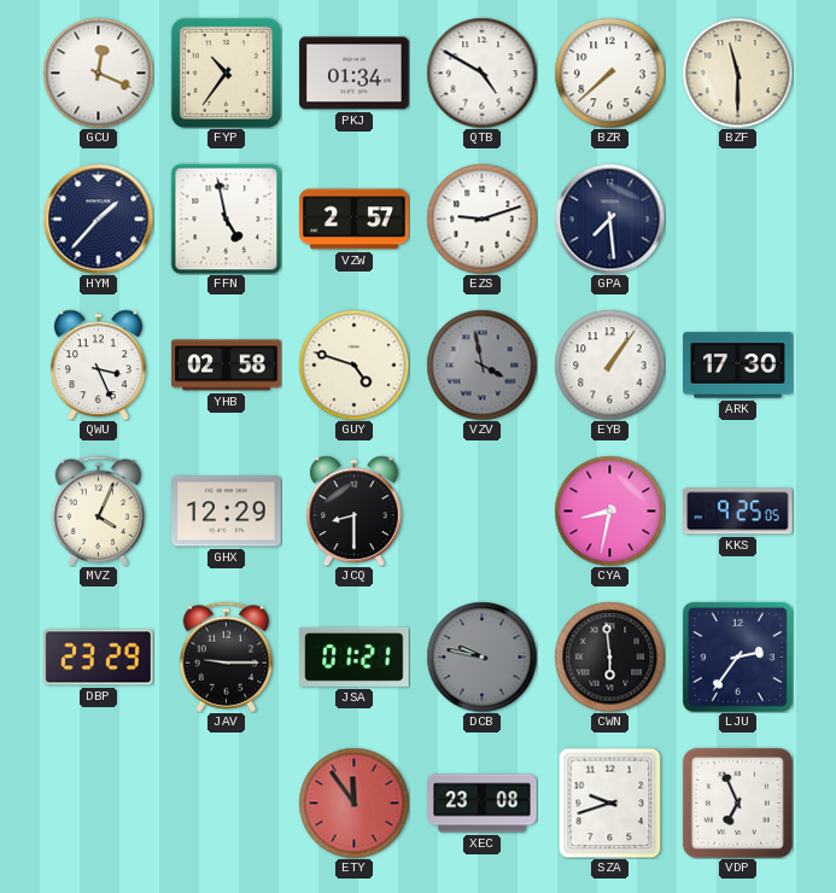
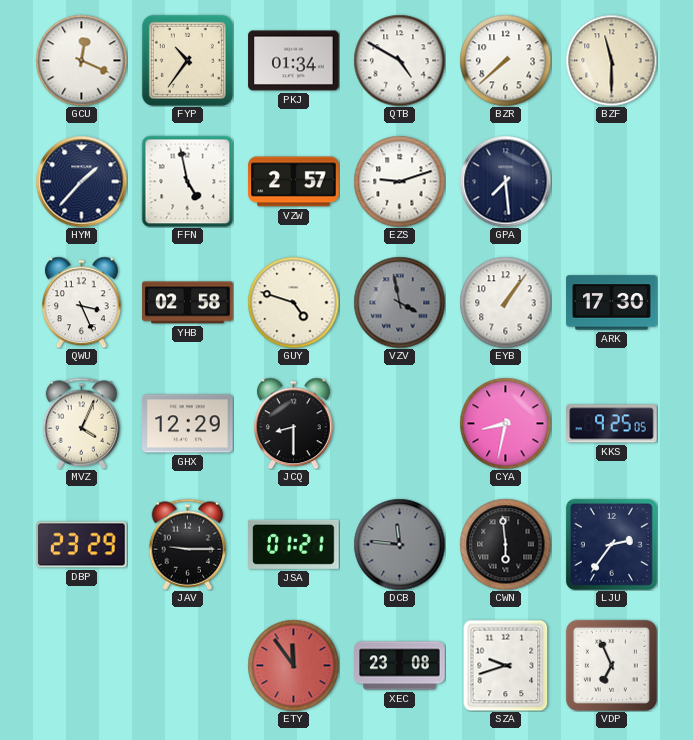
DCB: 9:47 -> 11:46
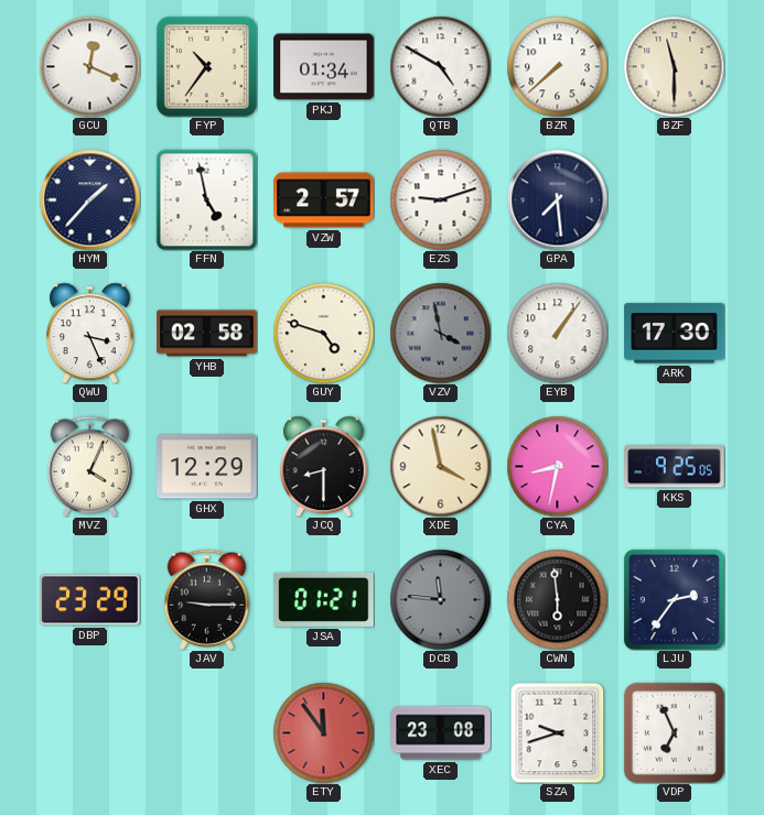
XDE: none -> 3:58
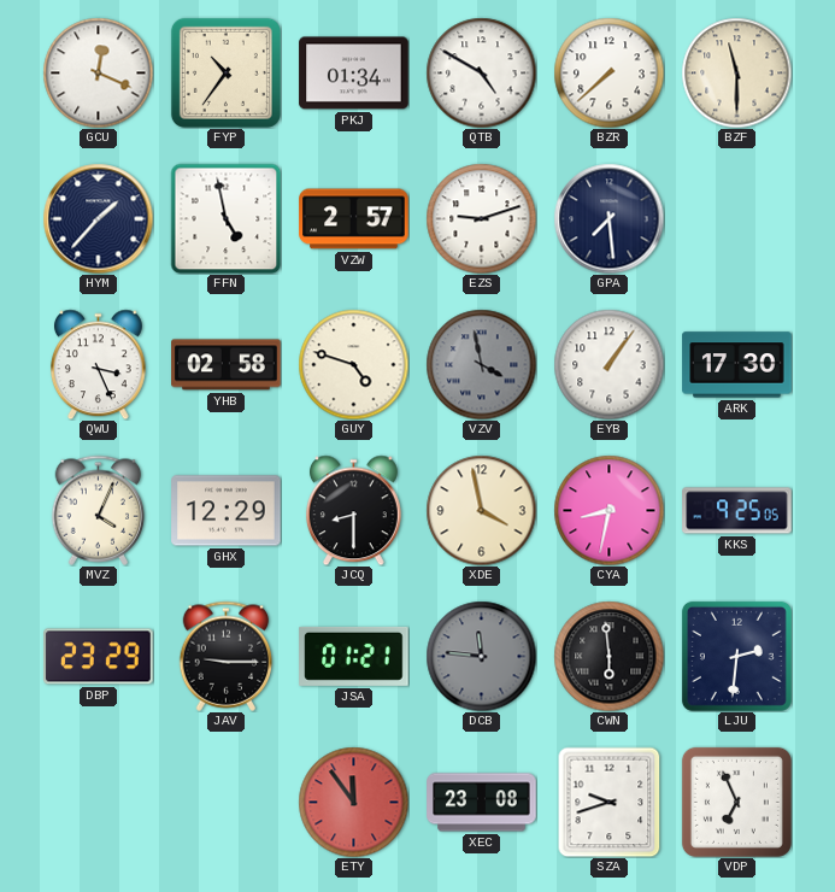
LJU: 2:36 -> 2:31
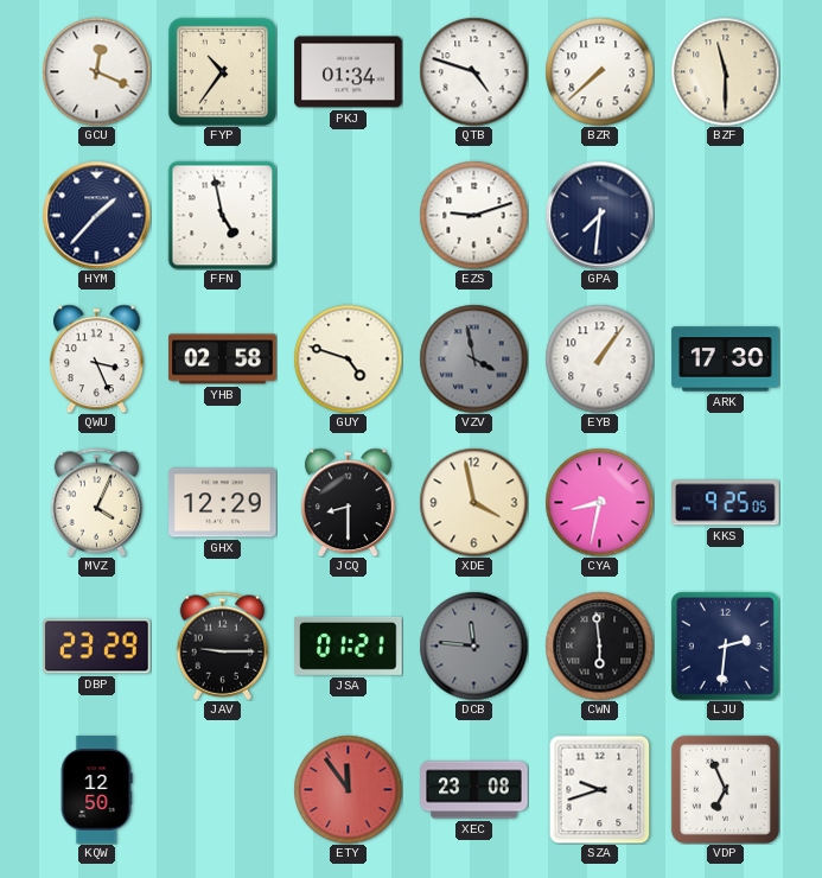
QTB: 4:50 -> 4:48
VZW: 2:57 -> none
GPA: 7:29 -> 7:31
KQW: none -> 12:50
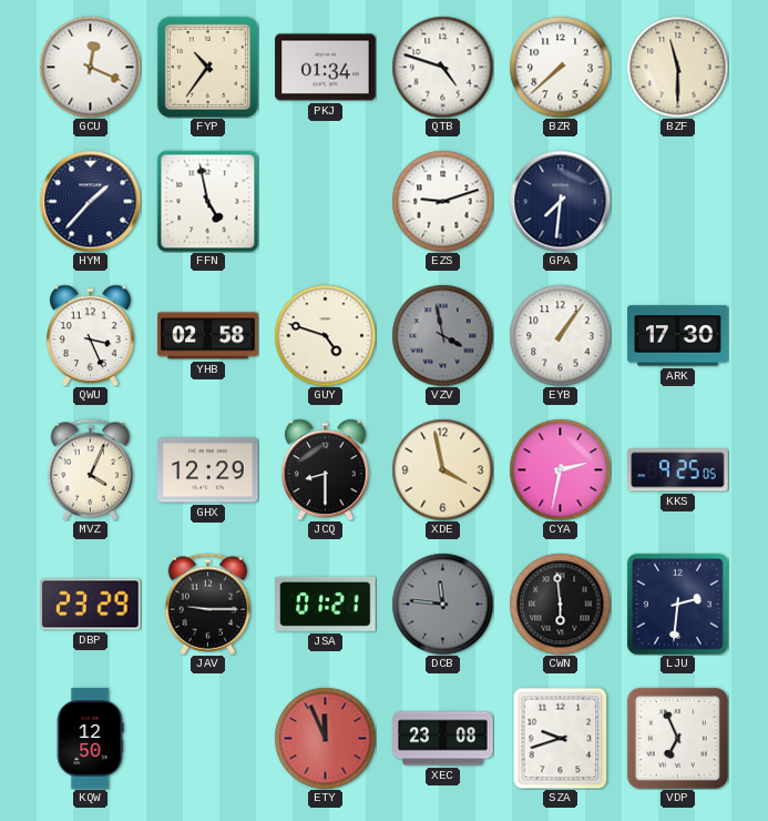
CYA: 8:32 -> 2:32
ETY: 11:54 -> 11:56
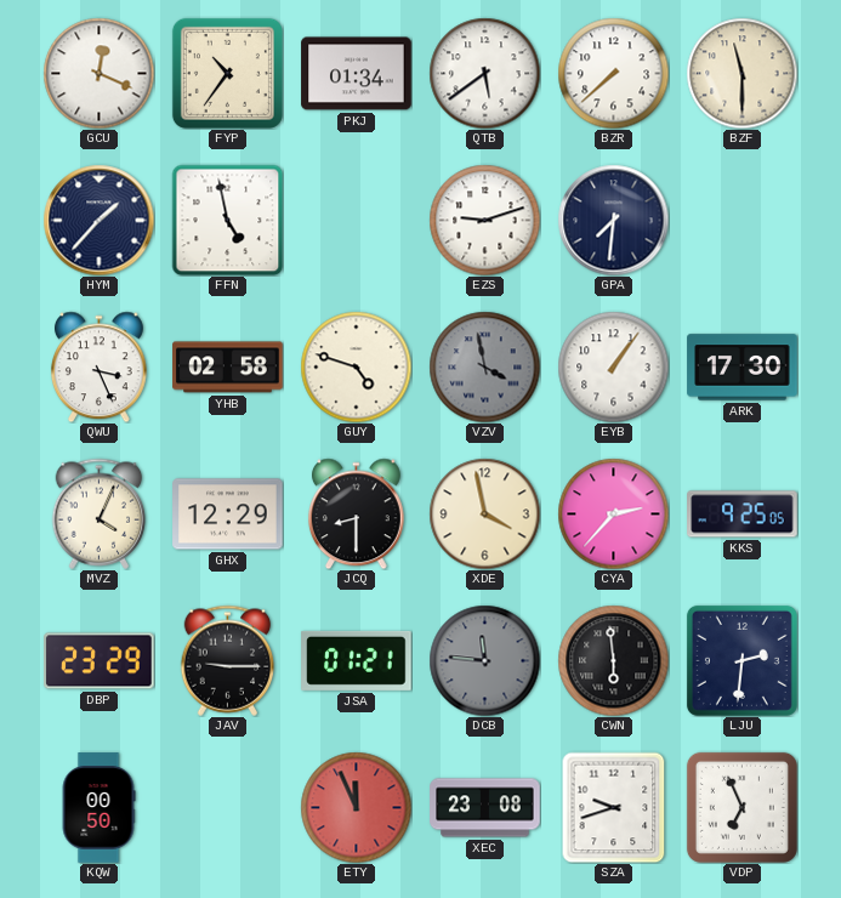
QTB: 4:48 -> 5:39
CYA: 2:32 -> 2:37
KQW: 12:50 -> 00:50
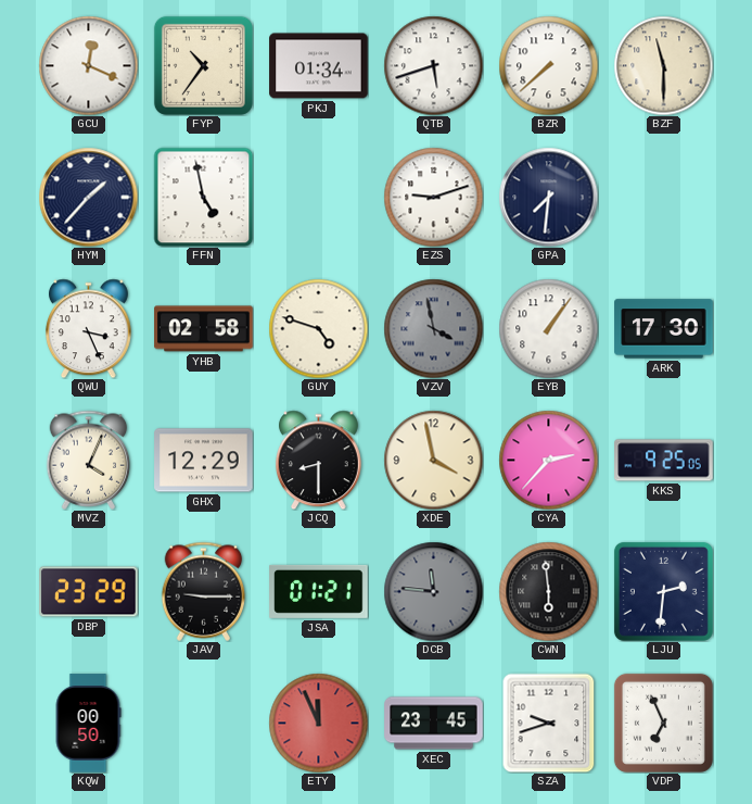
QTB: 5:39 -> 5:42
XEC: 23:08 -> 23:45
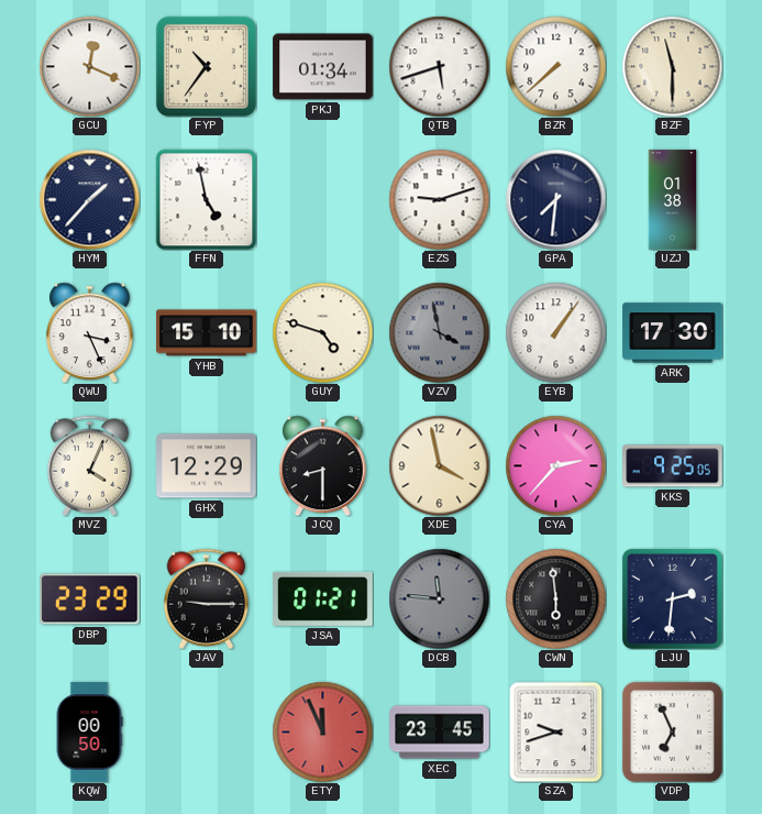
UZJ: none -> 01:38
YHB: 02:58 -> 15:10
